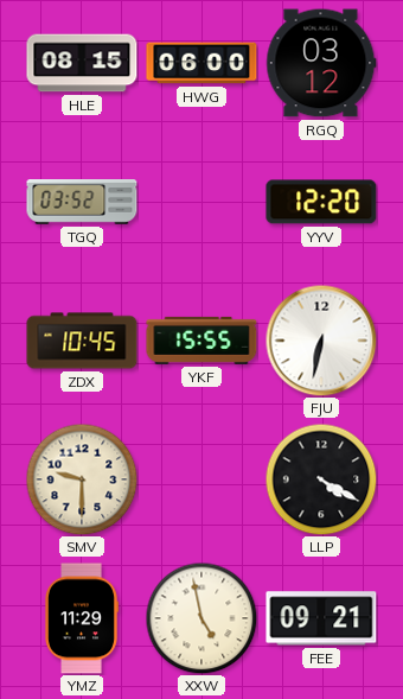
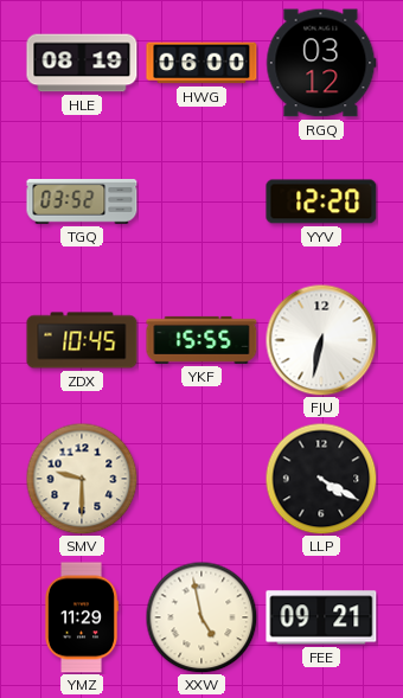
HLE: 08:15 -> 08:19
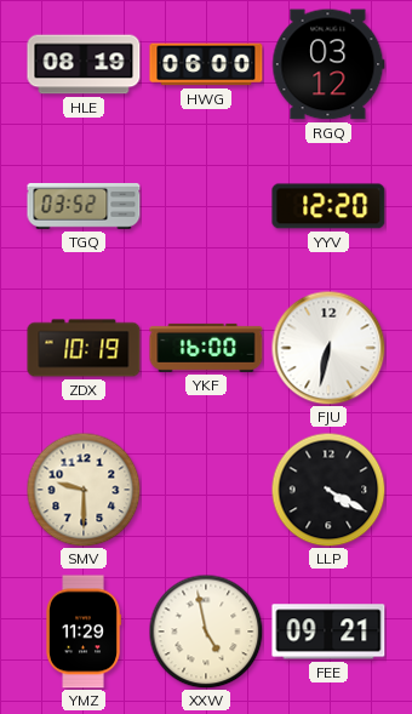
ZDX: 10:45 -> 10:19
YKF: 15:55 -> 16:00
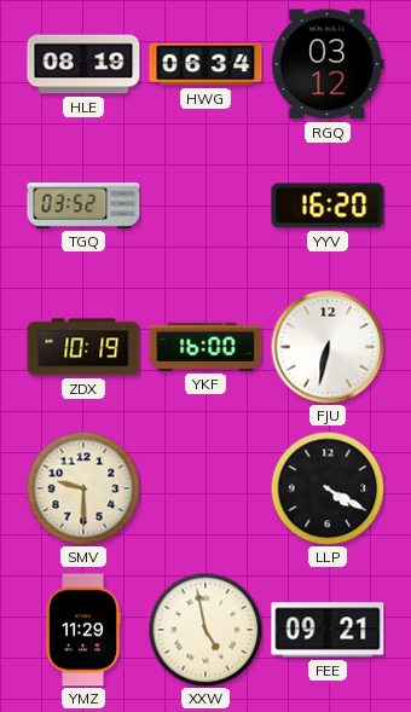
HWG: 06:00 -> 06:34
YYV: 12:20 -> 16:20
